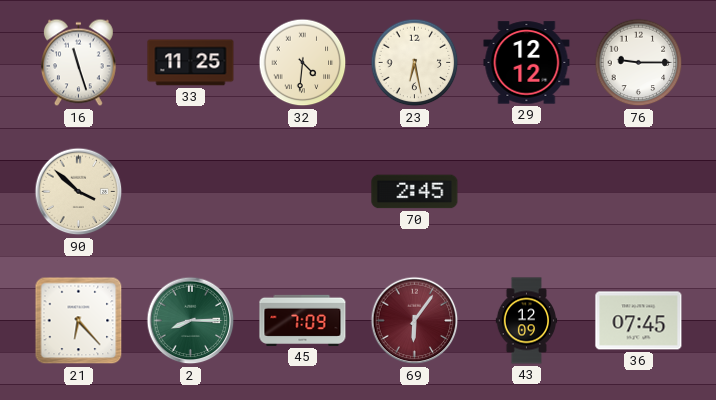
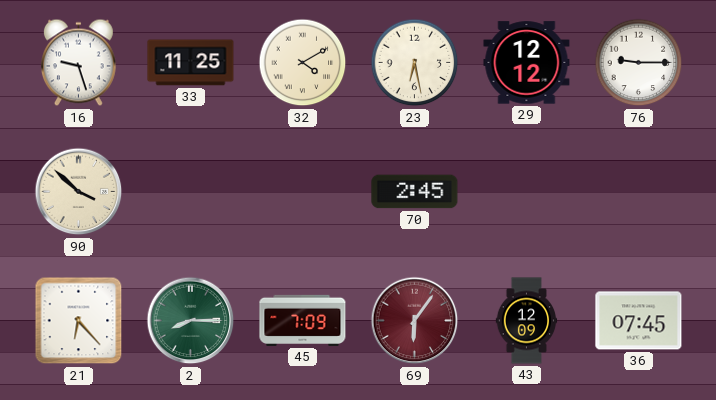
16: 11:27 -> 9:27
32: 4:31 -> 4:10
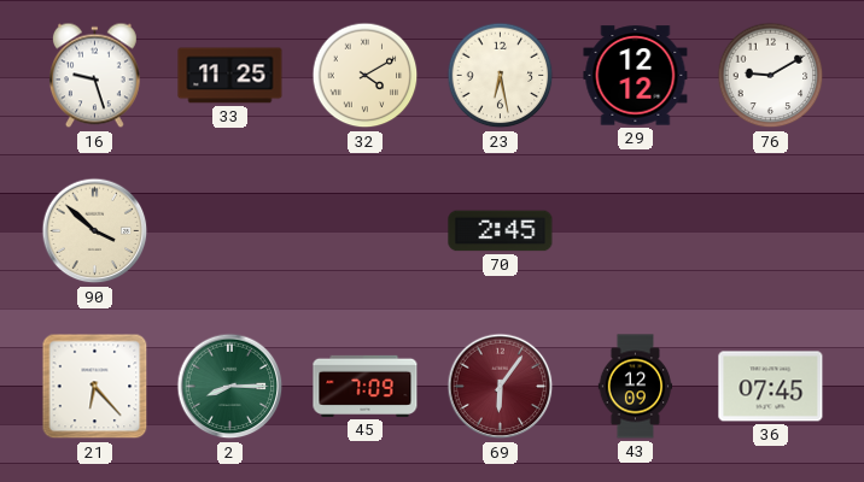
76: 9:15 -> 9:10
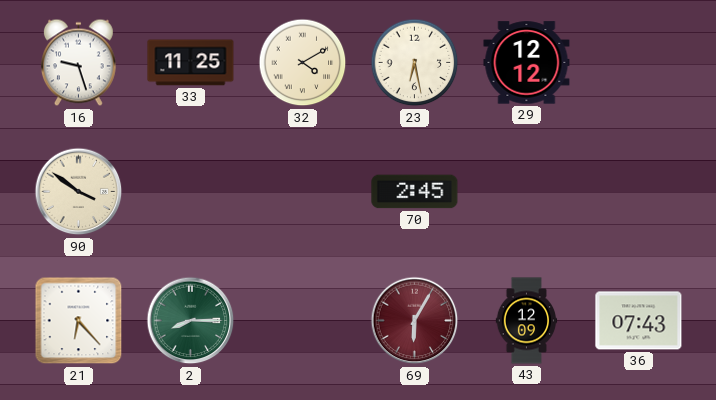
76: 9:10 -> none
90: 3:52 -> 3:51
45: 7:09 -> none
69: 6:06 -> 6:05
36: 07:45 -> 07:43
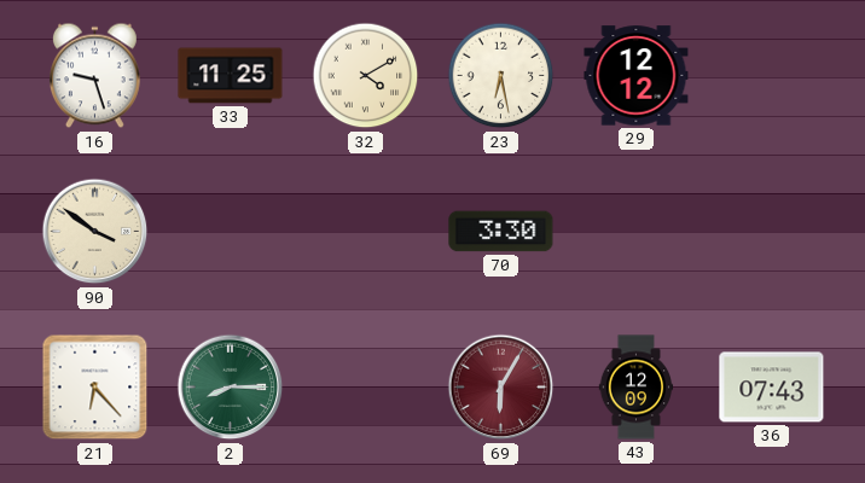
70: 2:45 -> 3:30
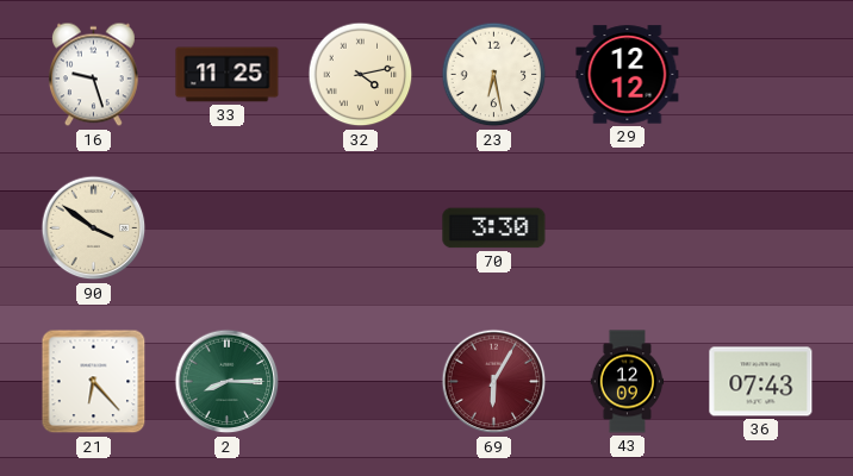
32: 4:10 -> 4:13
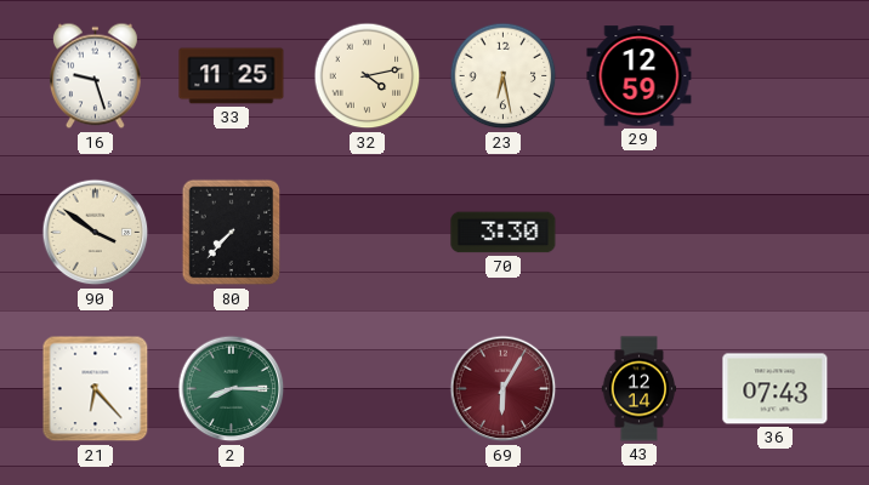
29: 12:12 -> 12:59
80: none -> 7:37
43: 12:09 -> 12:14
